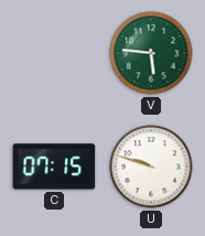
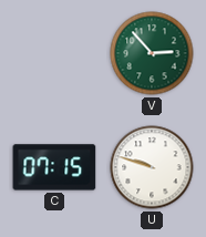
V: 5:46 -> 2:53
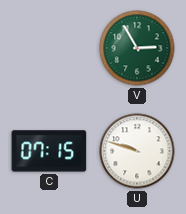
V: 2:53 -> 2:55
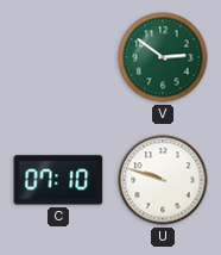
V: 2:55 -> 2:51
C: 07:15 -> 07:10
